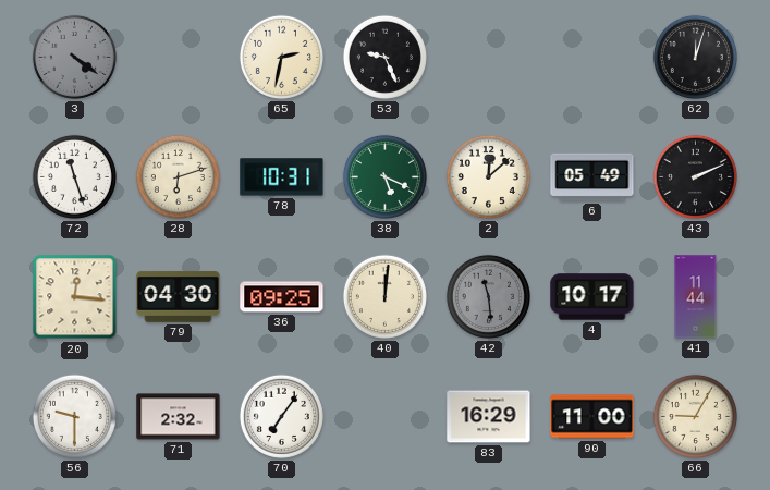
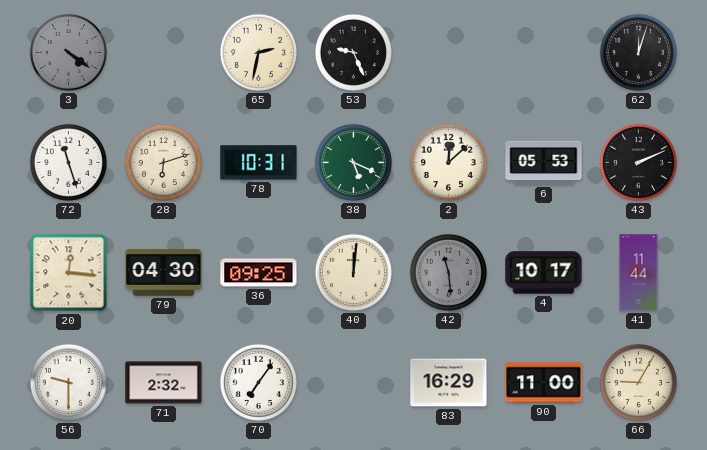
6: 05:49 -> 05:53
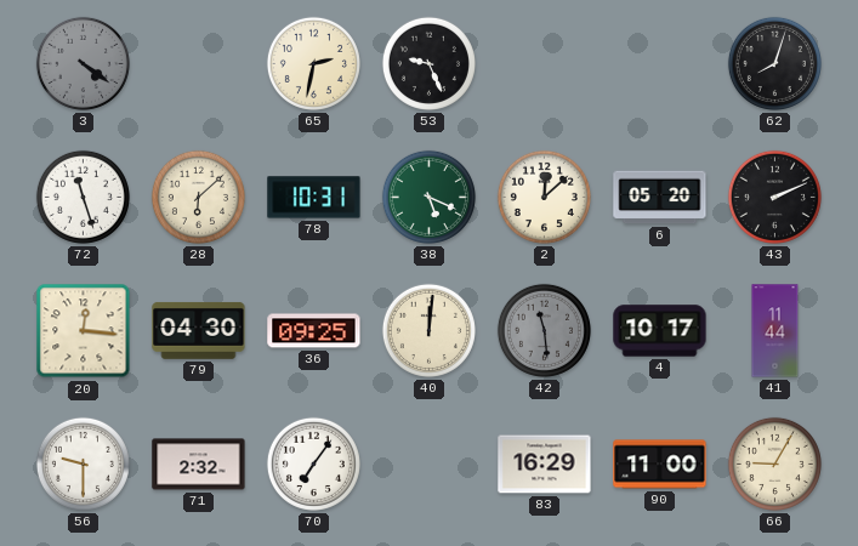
62: 12:03 -> 8:03
28: 6:12 -> 6:08
6: 05:53 -> 05:20
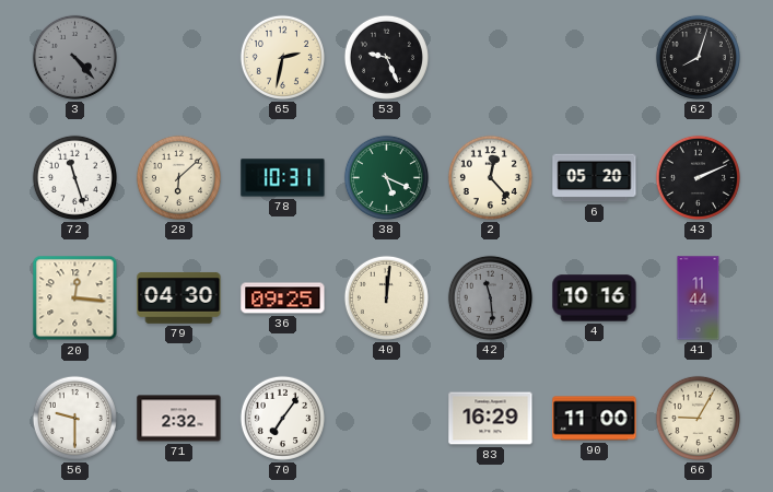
3: 4:21 -> 4:23
2: 12:08 -> 12:23
4: 10:17 -> 10:16
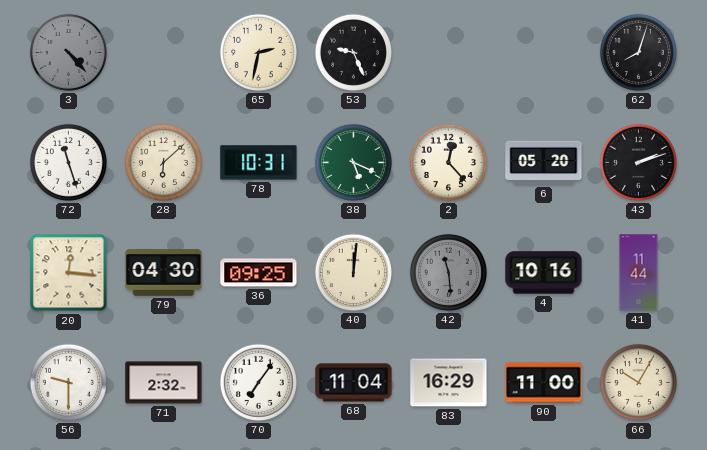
43: 2:11 -> 2:12
68: none -> 11:04
66: 9:05 -> 10:05
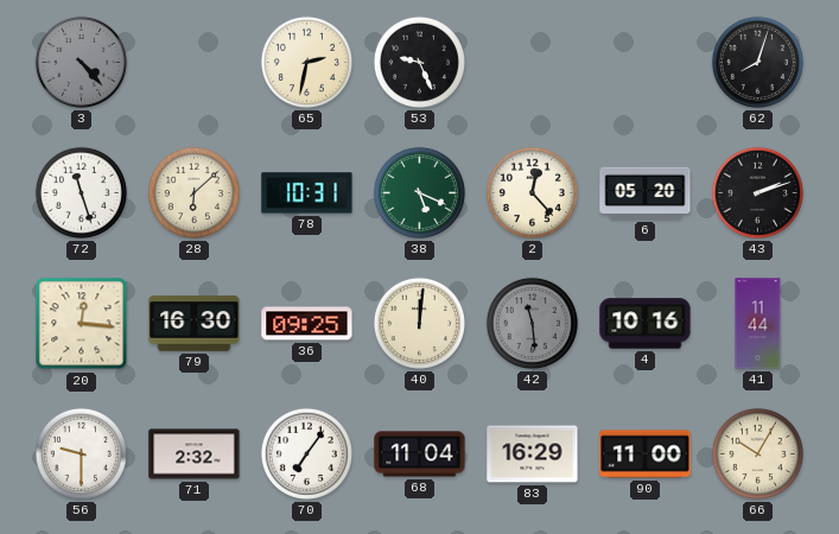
79: 04:30 -> 16:30
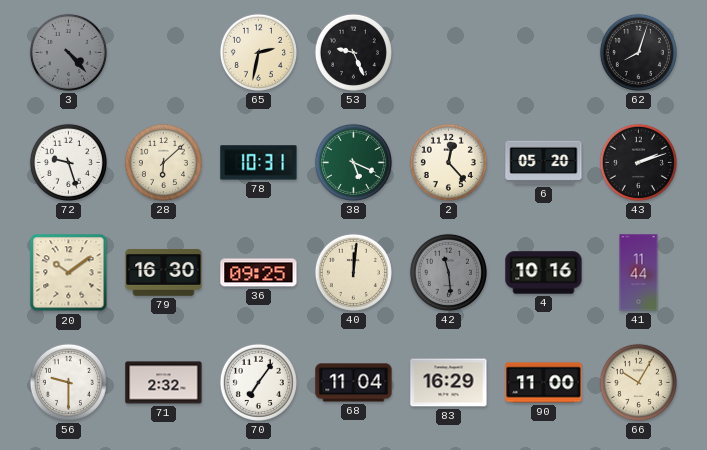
72: 11:27 -> 9:27
20: 12:16 -> 10:09
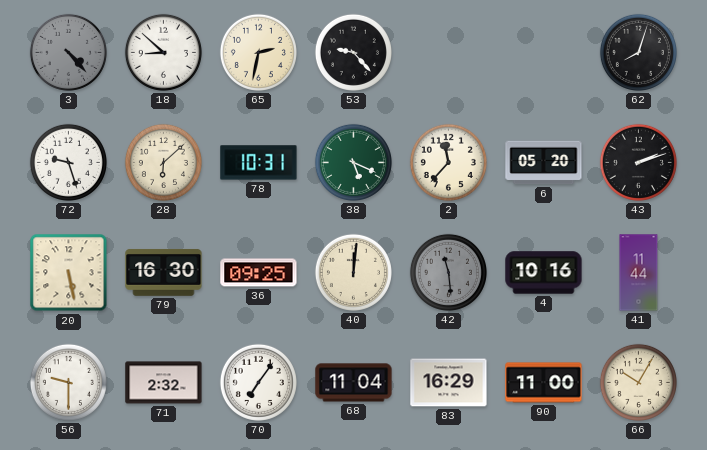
18: none -> 8:52
53: 9:26 -> 9:23
2: 12:23 -> 11:37
20: 10:09 -> 5:28
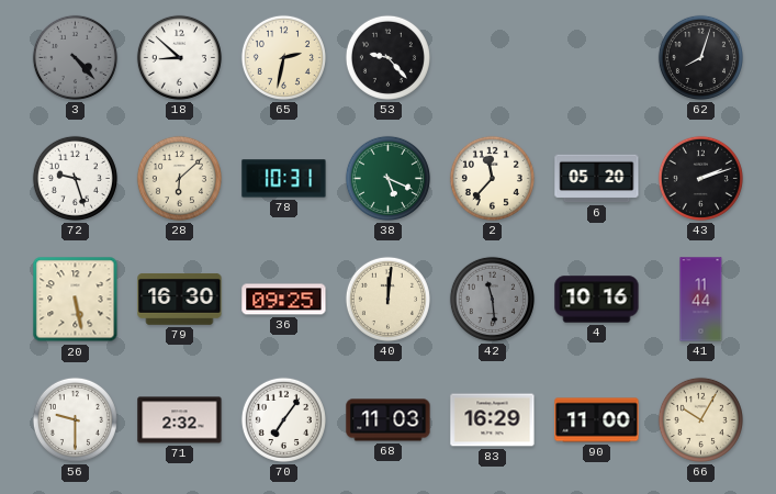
68: 11:04 -> 11:03
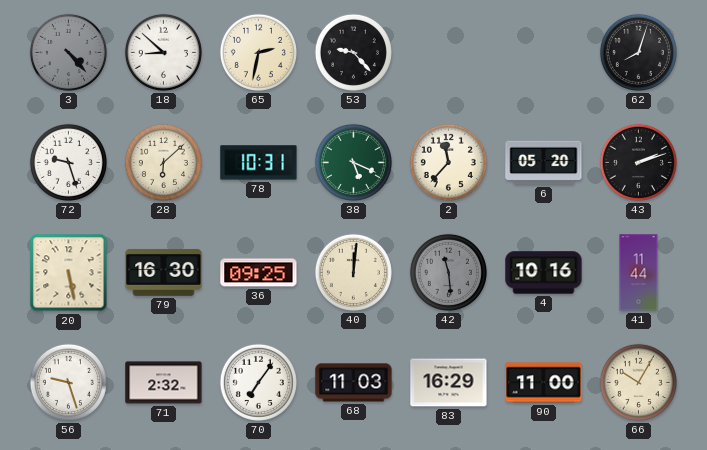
56: 9:30 -> 9:27
